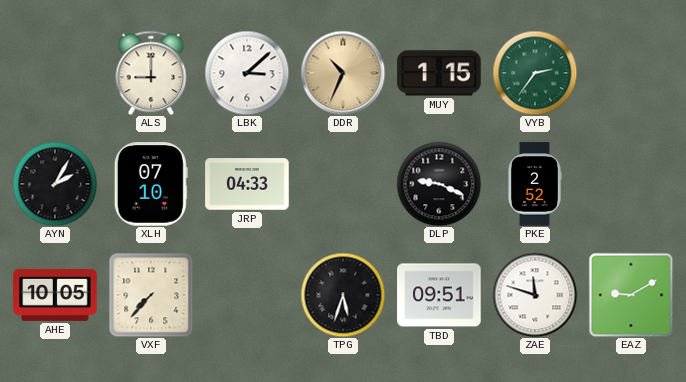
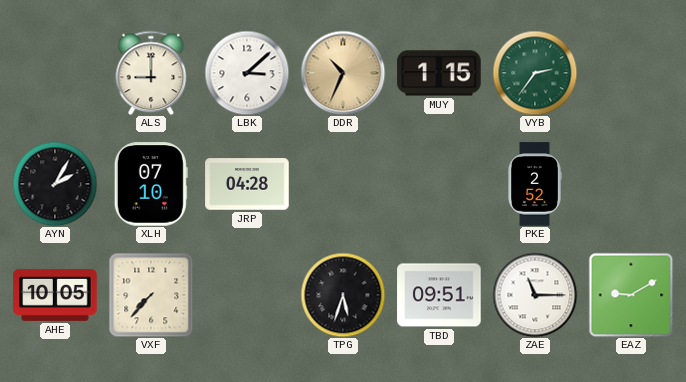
JRP: 04:33 -> 04:28
DLP: 9:19 -> none
ZAE: 11:48 -> 11:15
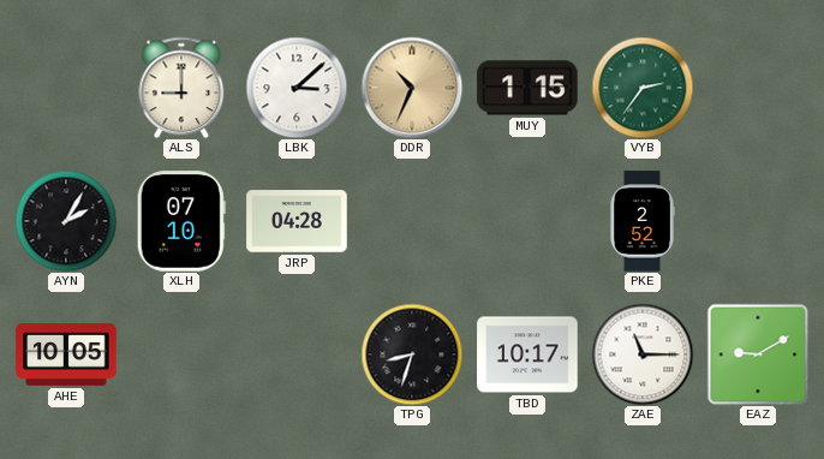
VXF: 7:37 -> none
TPG: 5:33 -> 8:33
TBD: 09:51 -> 10:17
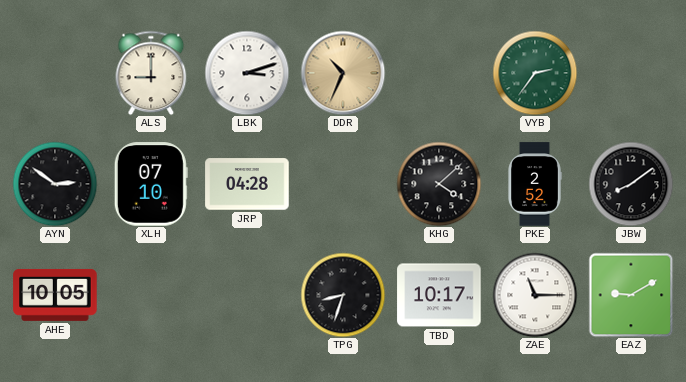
LBK: 3:08 -> 3:12
MUY: 1:15 -> none
AYN: 2:05 -> 2:51
KHG: none -> 4:08
JBW: none -> 8:09
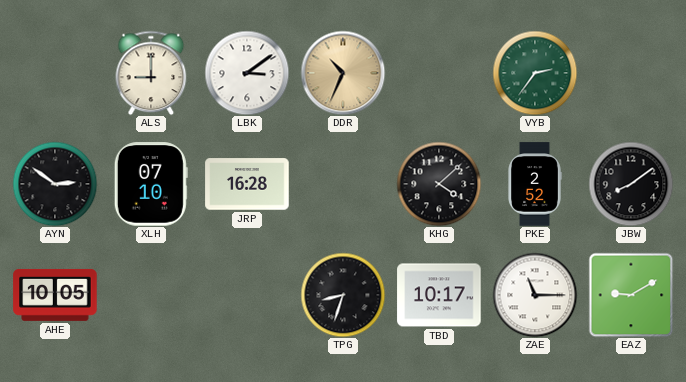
LBK: 3:12 -> 3:09
JRP: 04:28 -> 16:28
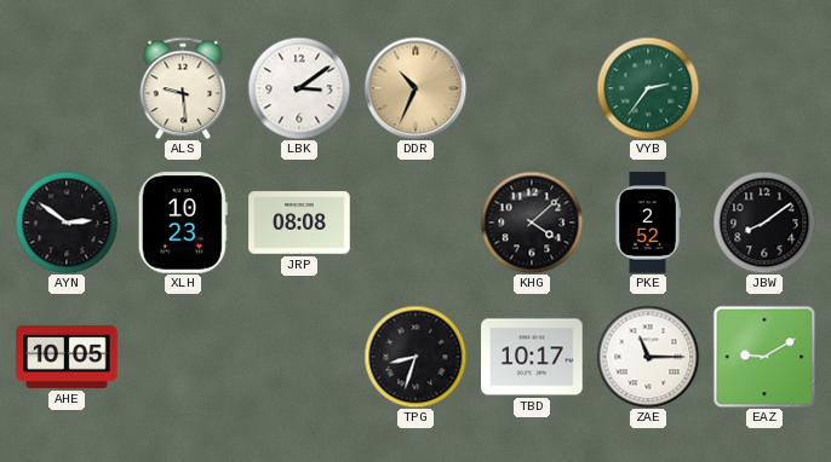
ALS: 9:00 -> 9:29
XLH: 07:10 -> 10:23
JRP: 16:28 -> 08:08
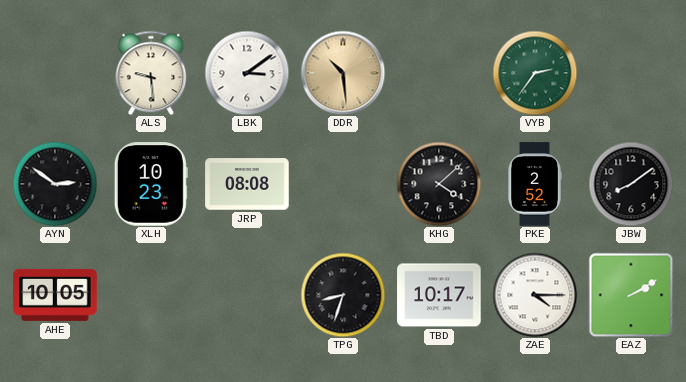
DDR: 10:34 -> 10:29
ZAE: 11:15 -> 4:15
EAZ: 9:10 -> 2:10
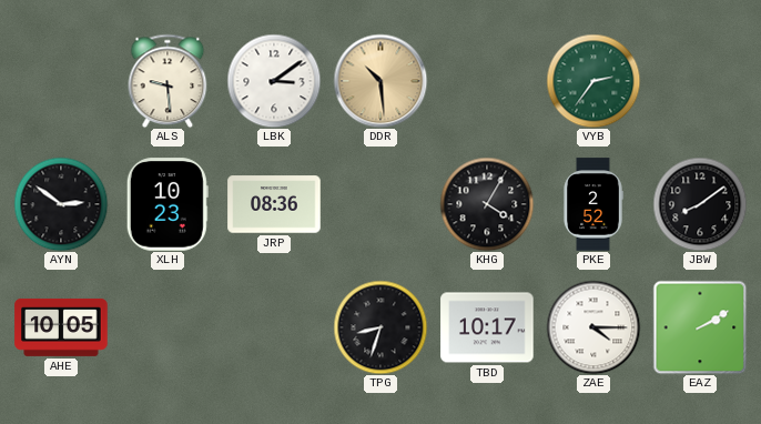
JRP: 08:08 -> 08:36
KHG: 4:08 -> 4:05
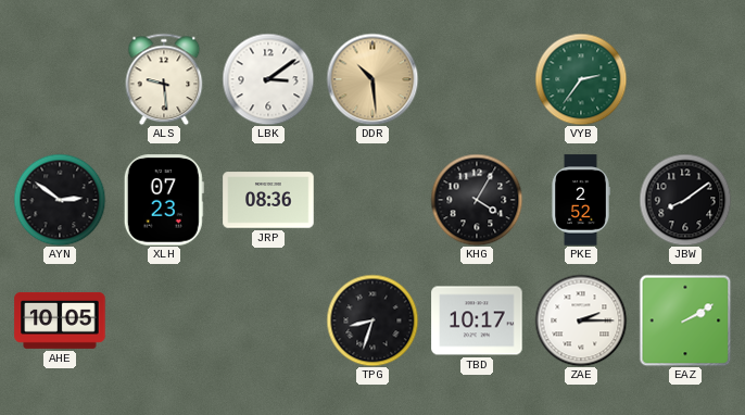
XLH: 10:23 -> 07:23
ZAE: 4:15 -> 2:15
